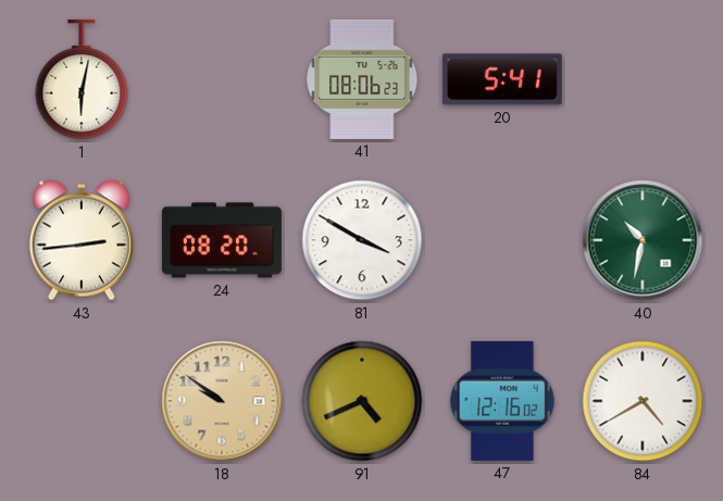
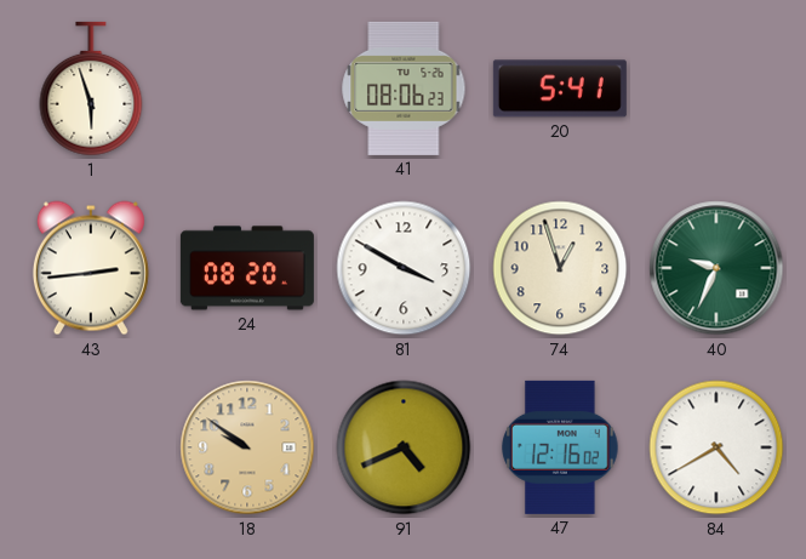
1: 6:02 -> 5:57
74: none -> 12:57
40: 10:32 -> 9:34
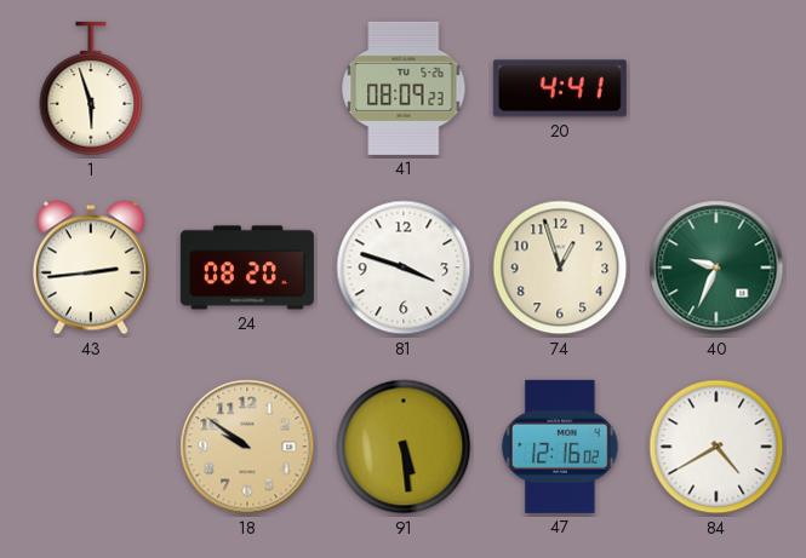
41: 08:06 -> 08:09
20: 5:41 -> 4:41
81: 3:50 -> 3:48
91: 4:41 -> 5:29
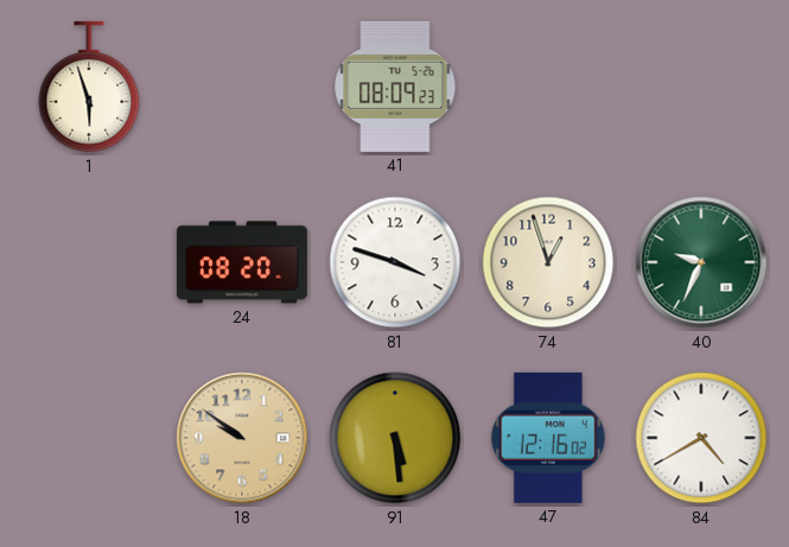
20: 4:41 -> none
43: 2:44 -> none
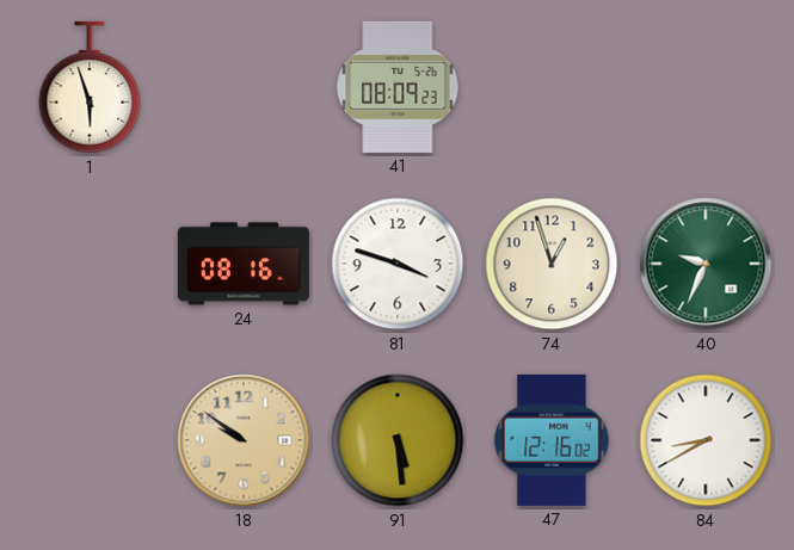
24: 08:20 -> 08:16
84: 4:40 -> 8:40
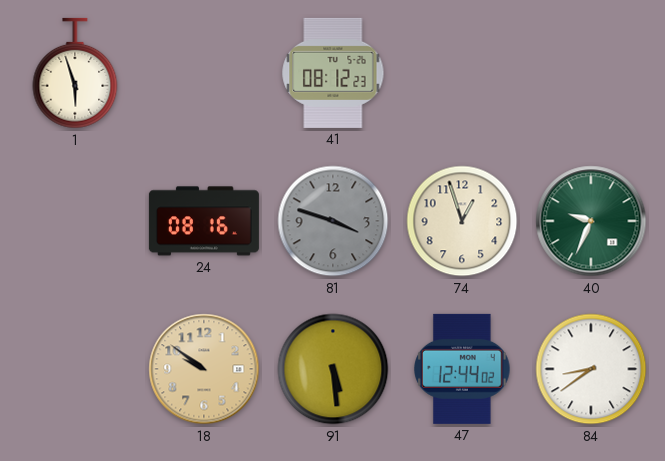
41: 08:09 -> 08:12
81 dial: white -> grey
47: 12:16 -> 12:44
84: 8:40 -> 8:39
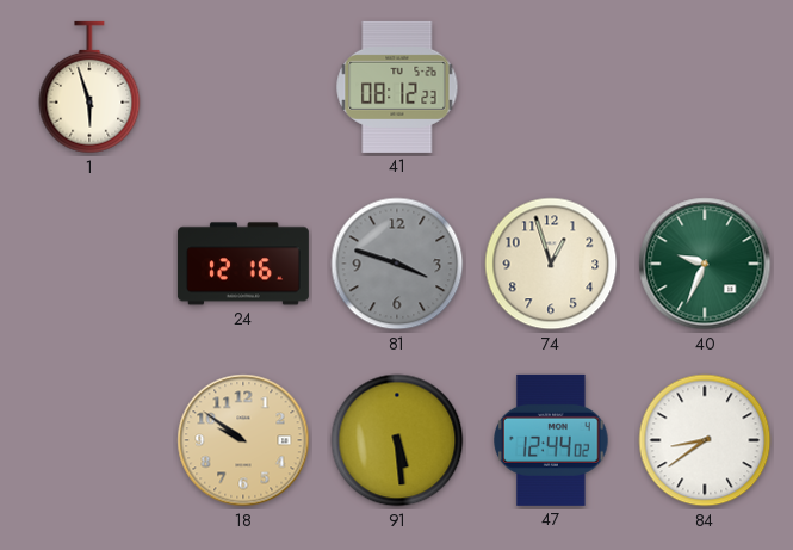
24: 08:16 -> 12:16
